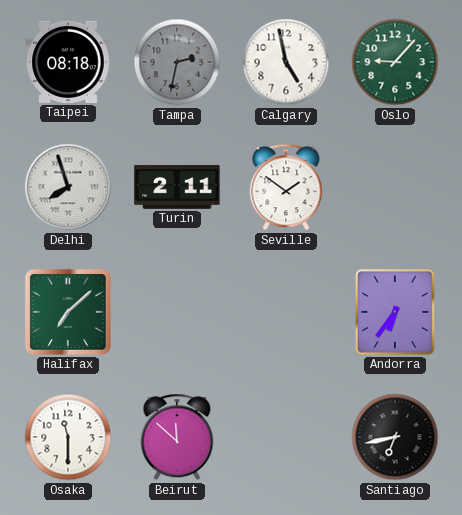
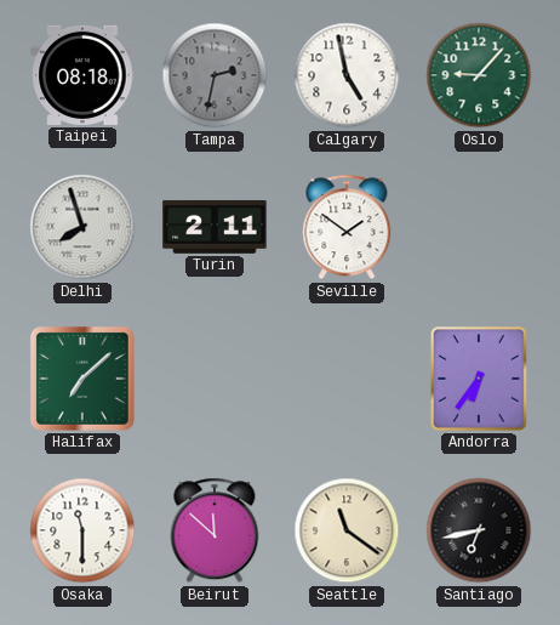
Seattle: none -> 11:21
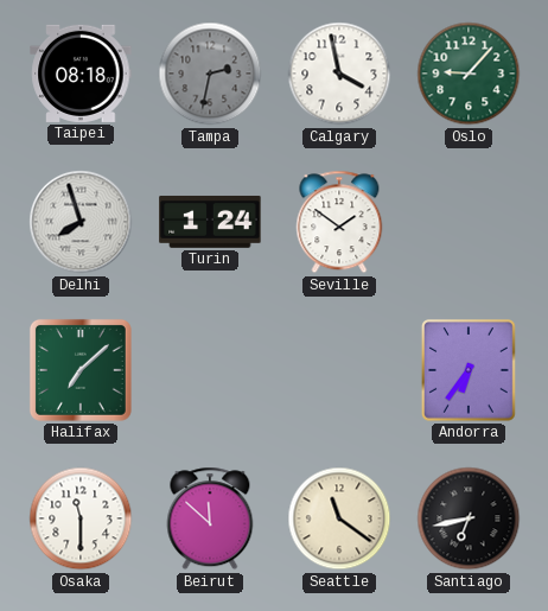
Calgary: 4:58 -> 3:58
Turin: 2:11 -> 1:24
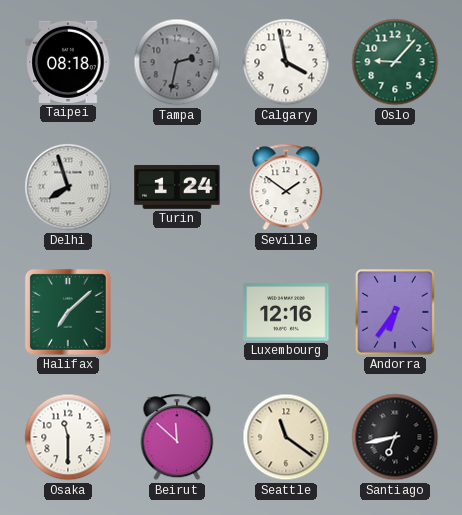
Luxembourg: none -> 12:16
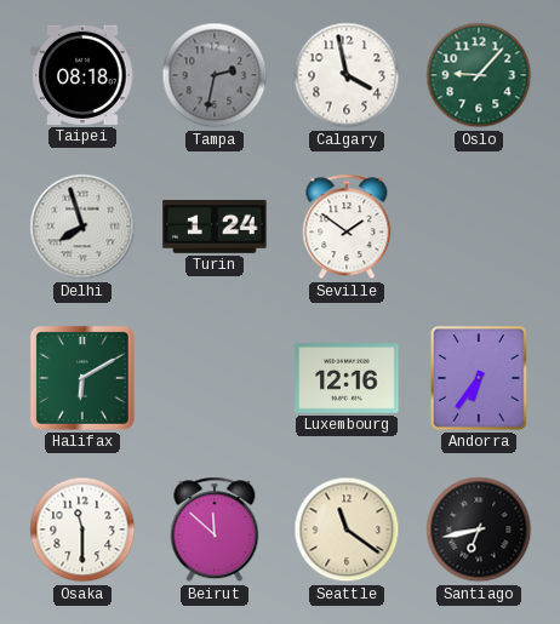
Halifax: 7:08 -> 6:10
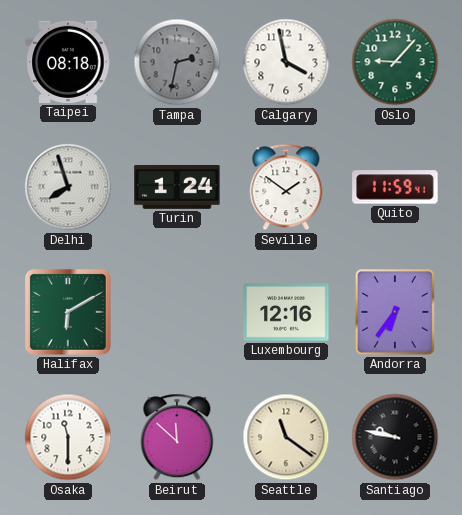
Quito: none -> 11:59
Santiago: 6:43 -> 9:47
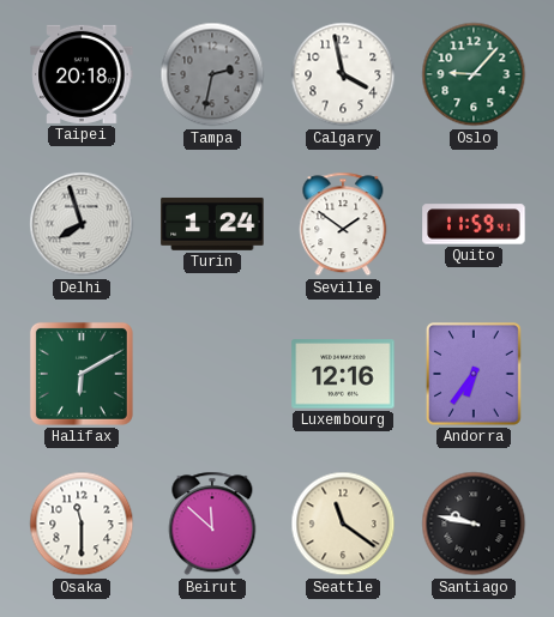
Taipei: 08:18 -> 20:18
